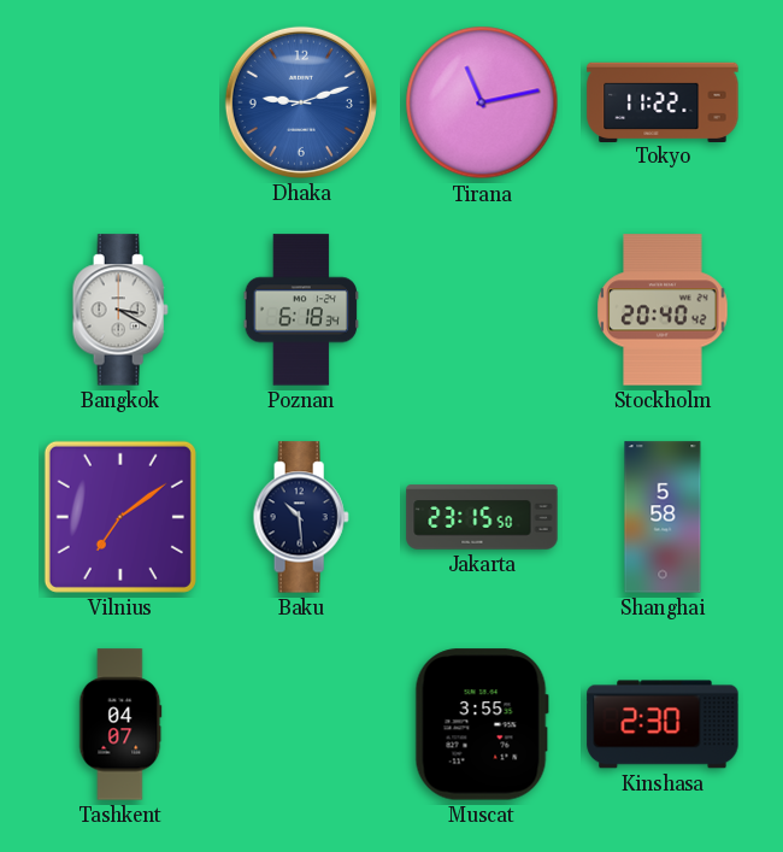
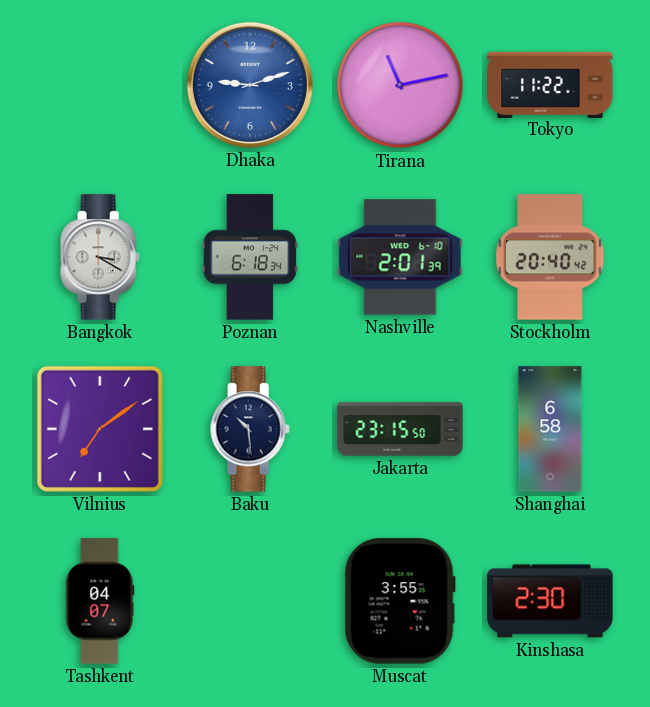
Nashville: none -> 2:01
Shanghai: 5:58 -> 6:58
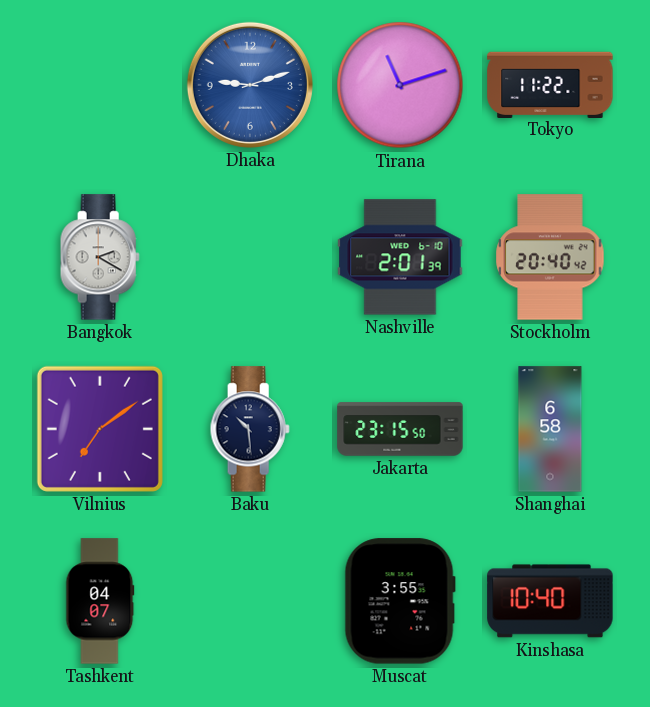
Tirana: 11:13 -> 11:12
Bangkok: 3:20 -> 2:20
Poznan: 6:18 -> none
Kinshasa: 2:30 -> 10:40
